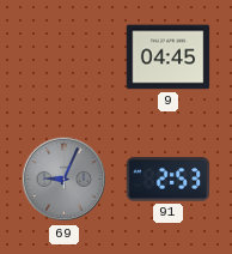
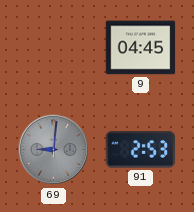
69: 9:04 -> 9:01
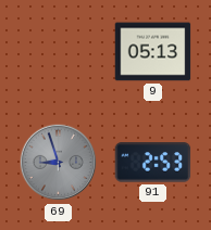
9: 04:45 -> 05:13
69: 9:01 -> 8:57
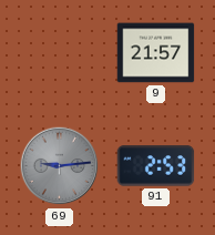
9: 05:13 -> 21:57
69: 8:57 -> 9:14
